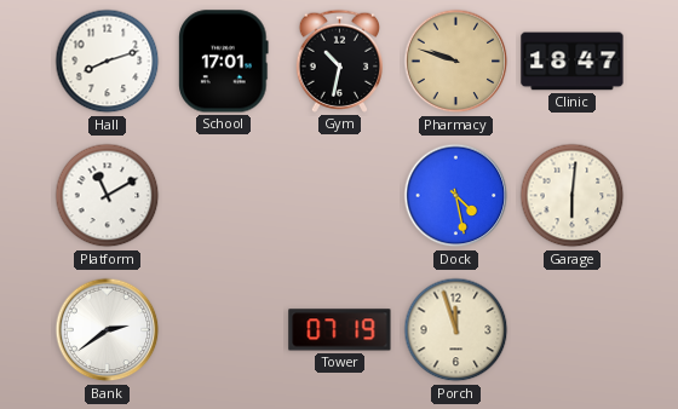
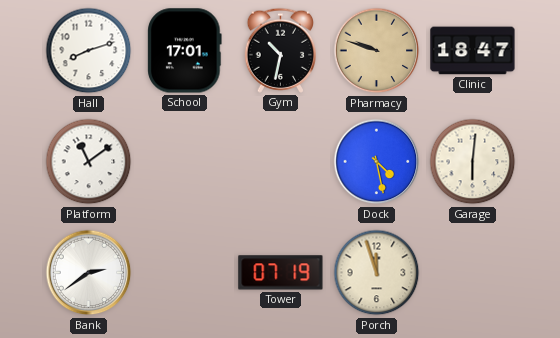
Platform: 11:10 -> 11:09
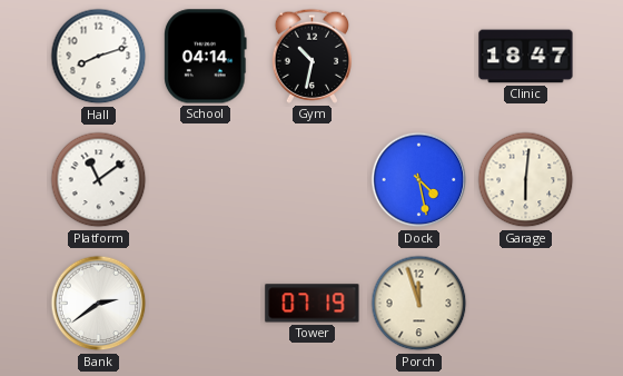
School: 17:01 -> 04:14
Pharmacy: 9:48 -> none
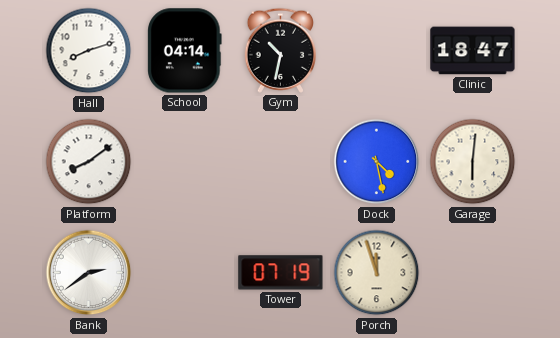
Platform: 11:09 -> 8:09
